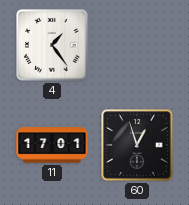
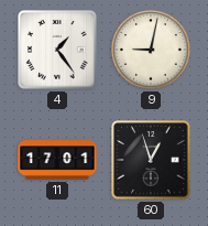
9: none -> 9:02
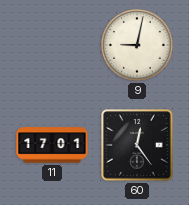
4: 1:24 -> none
60: 12:57 -> 12:24
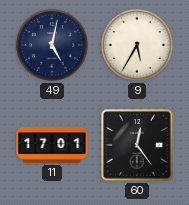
49: none -> 5:02
9: 9:02 -> 5:35
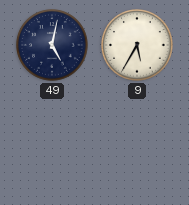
11: 17:01 -> none
60: 12:24 -> none
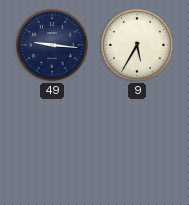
49: 5:02 -> 9:16
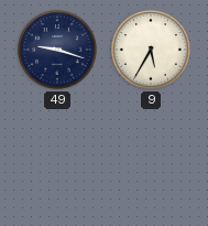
49: 9:16 -> 9:18
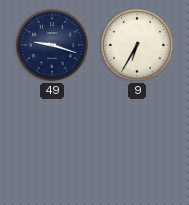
9: 5:35 -> 6:35
